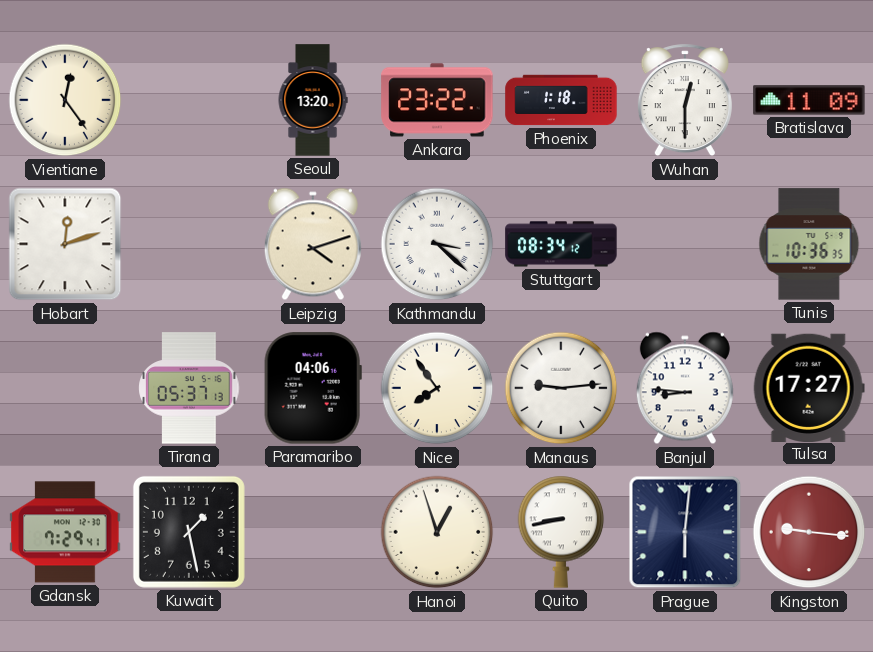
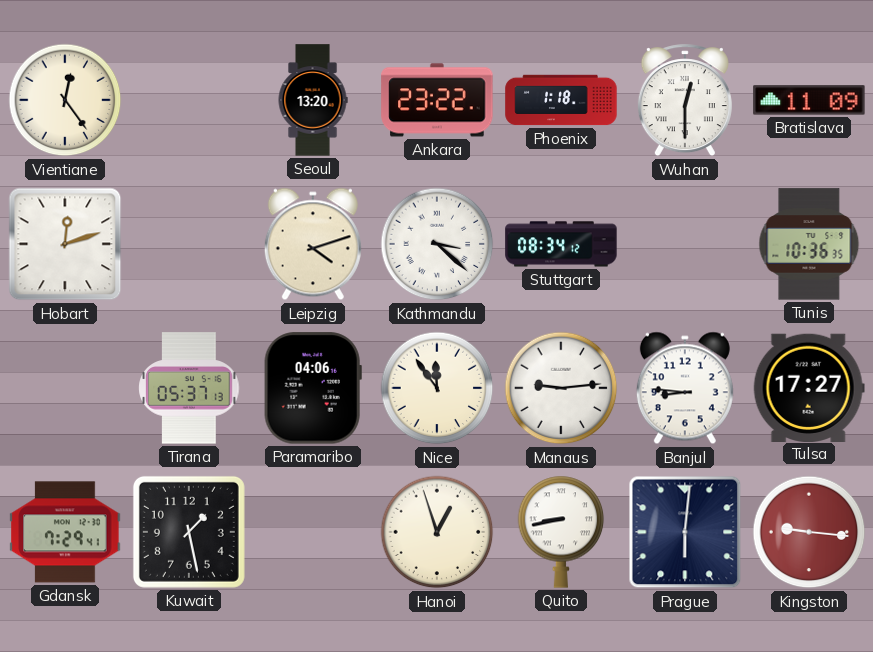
Nice: 7:54 -> 11:54
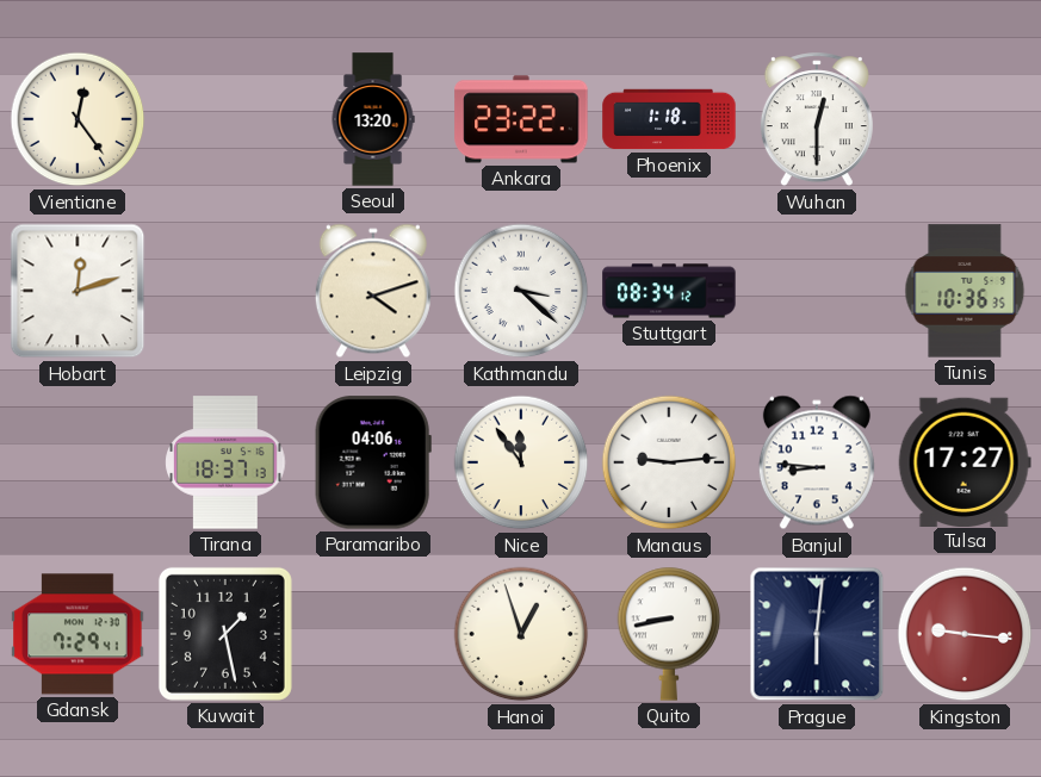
Bratislava: 11:09 -> none
Tirana: 05:37 -> 18:37
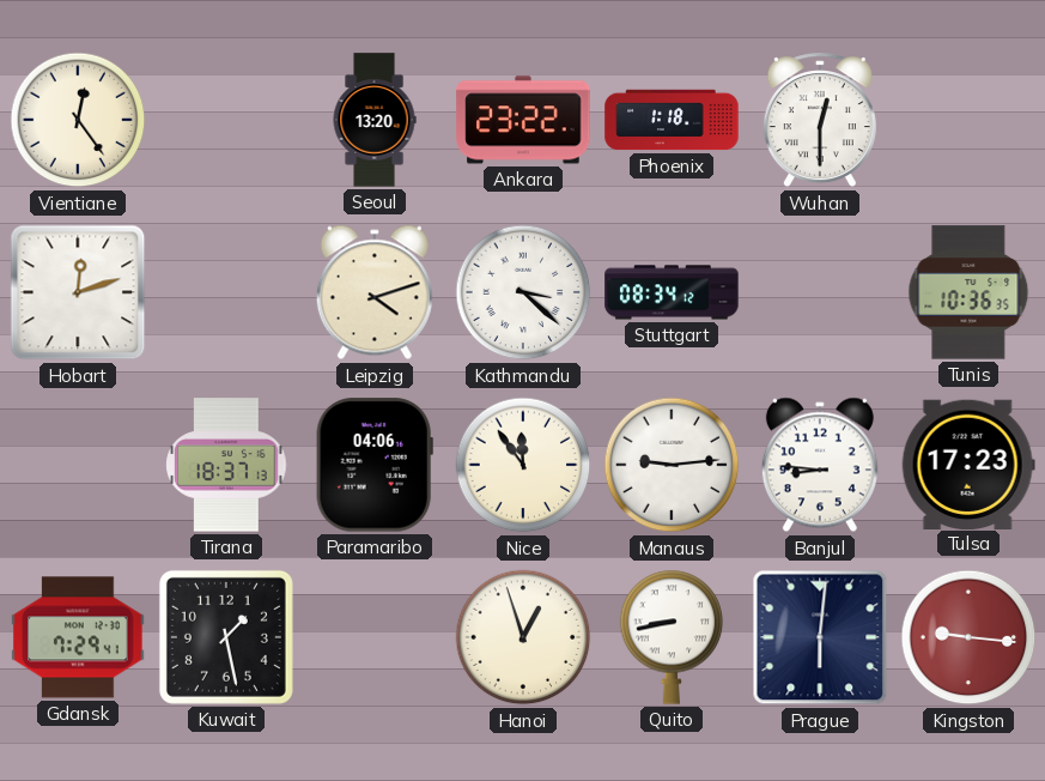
Tulsa: 17:27 -> 17:23
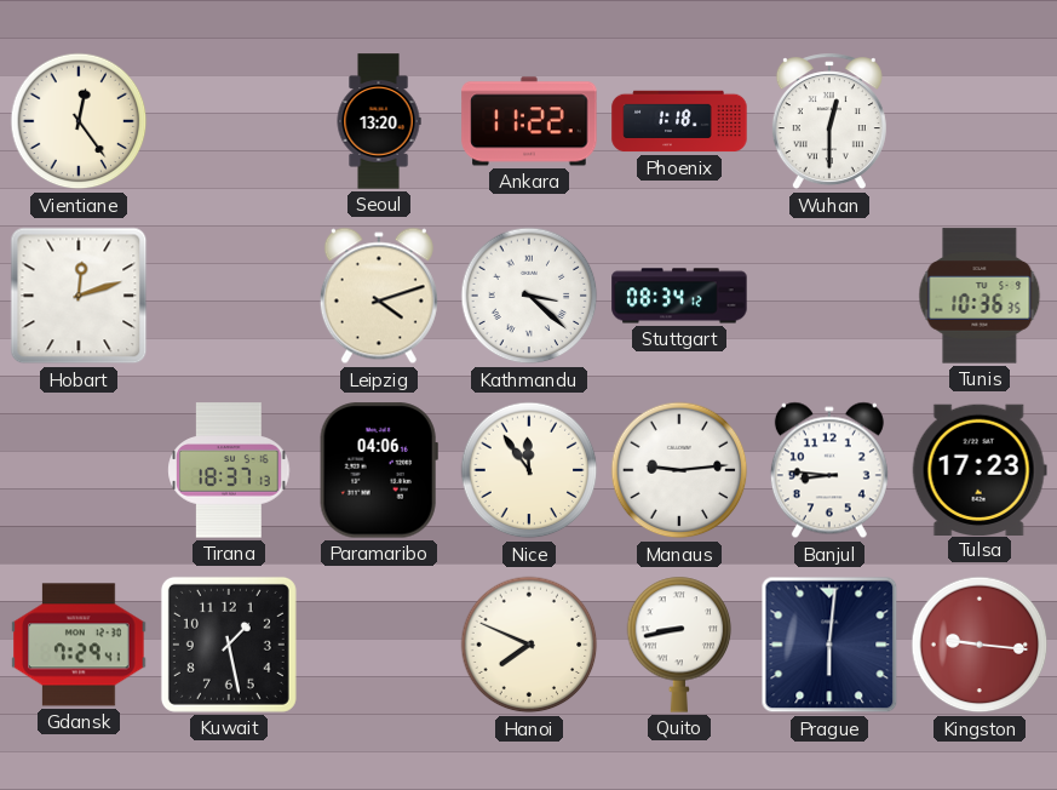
Ankara: 23:22 -> 11:22
Hanoi: 12:57 -> 7:49
